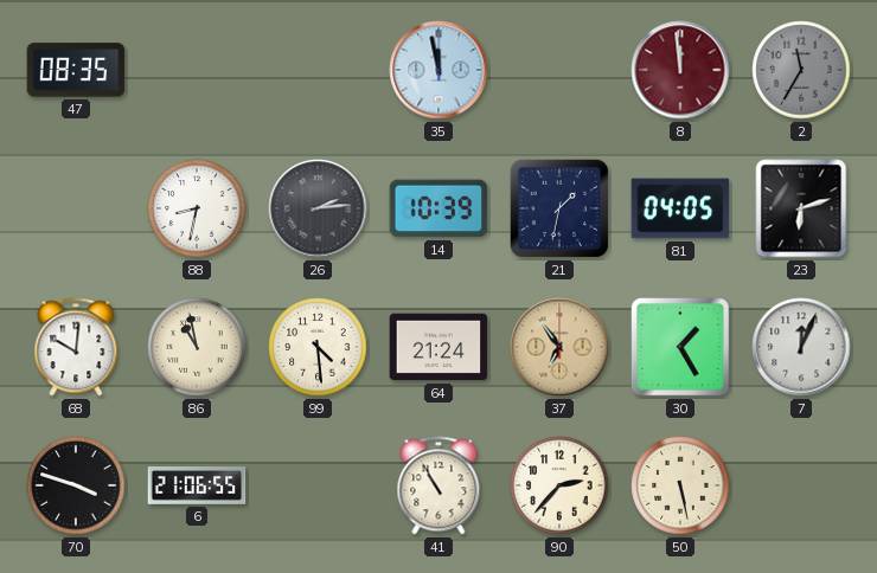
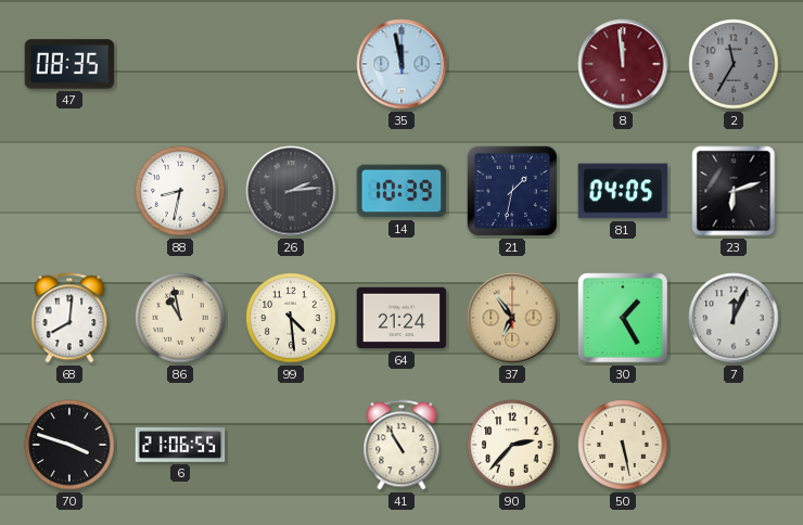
68: 10:01 -> 8:01
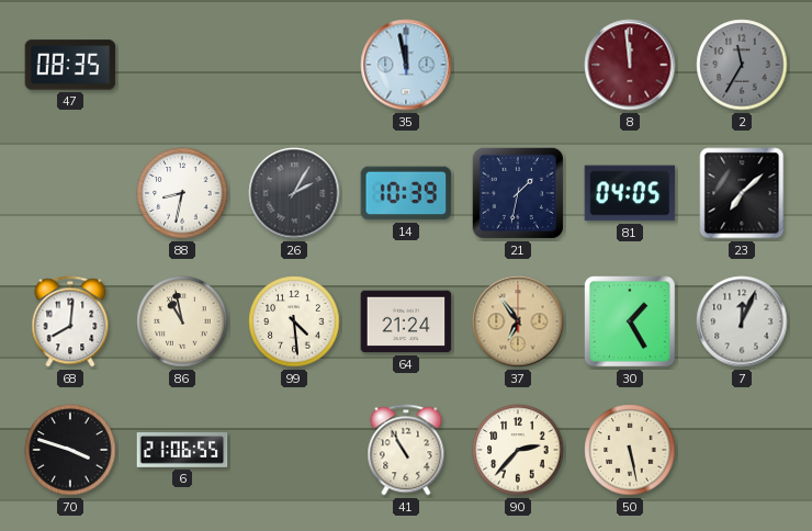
26: 2:14 -> 2:05
23: 6:12 -> 7:08
